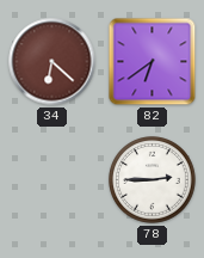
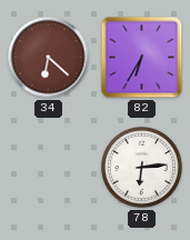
82: 6:39 -> 6:35
78: 2:45 -> 6:14
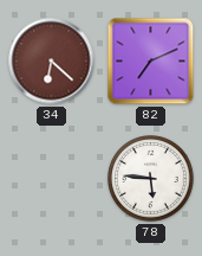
82: 6:35 -> 7:11
78: 6:14 -> 5:46
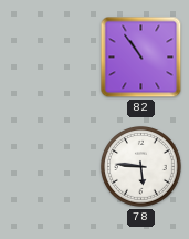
34: 6:22 -> none
82: 7:11 -> 10:54
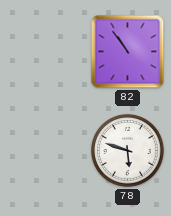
78: 5:46 -> 5:48
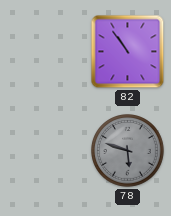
78 dial: white -> grey
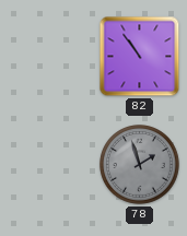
78: 5:48 -> 1:57
